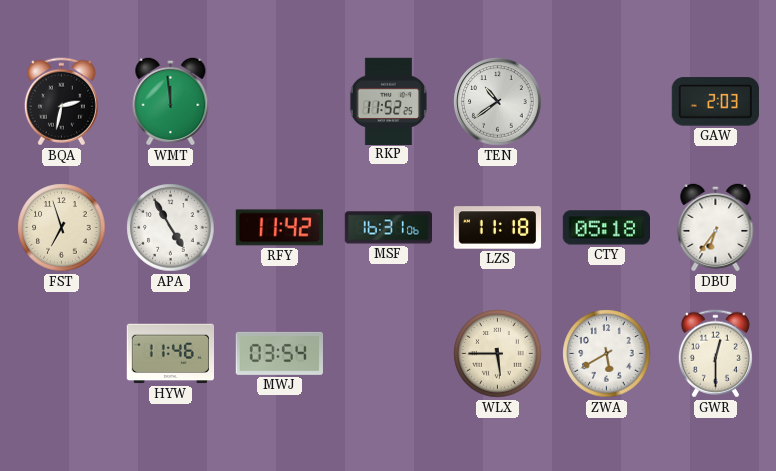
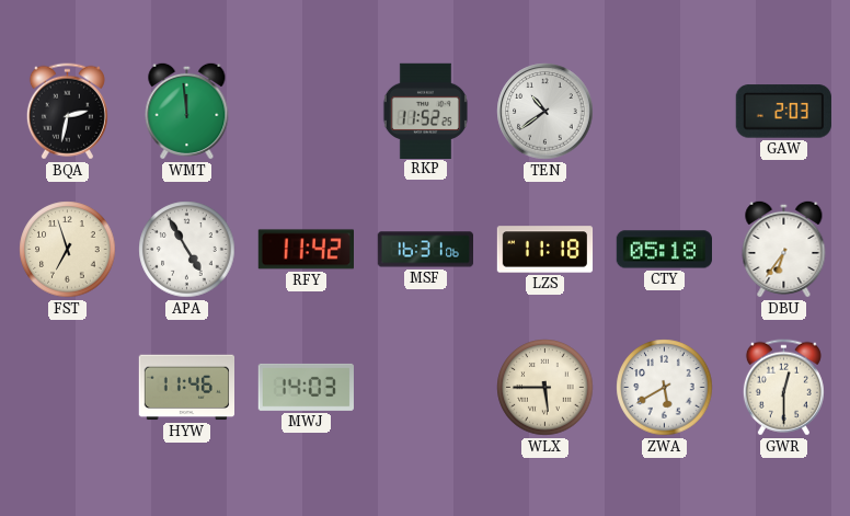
MWJ: 03:54 -> 14:03
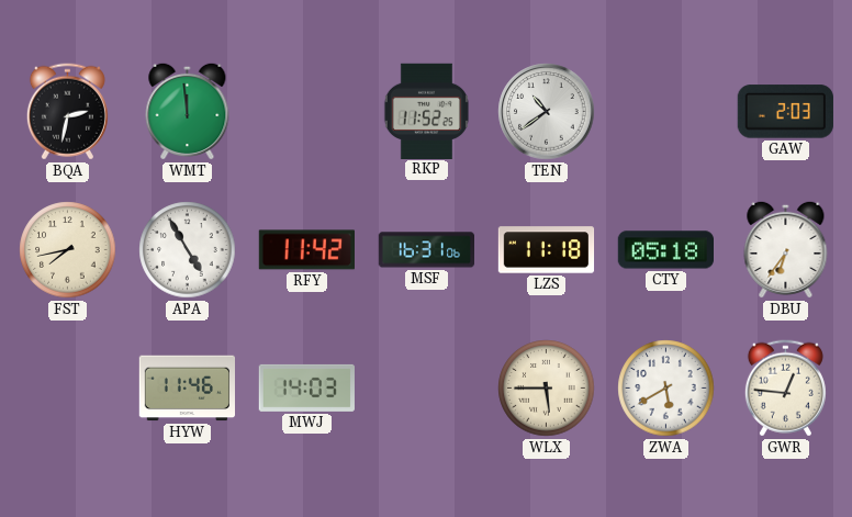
FST: 6:57 -> 7:43
GWR: 12:30 -> 12:46
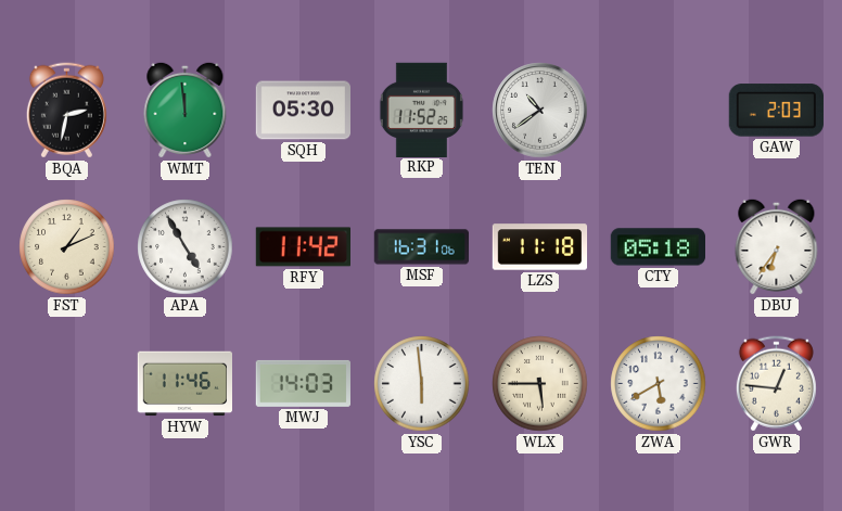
SQH: none -> 05:30
FST: 7:43 -> 1:11
YSC: none -> 5:59
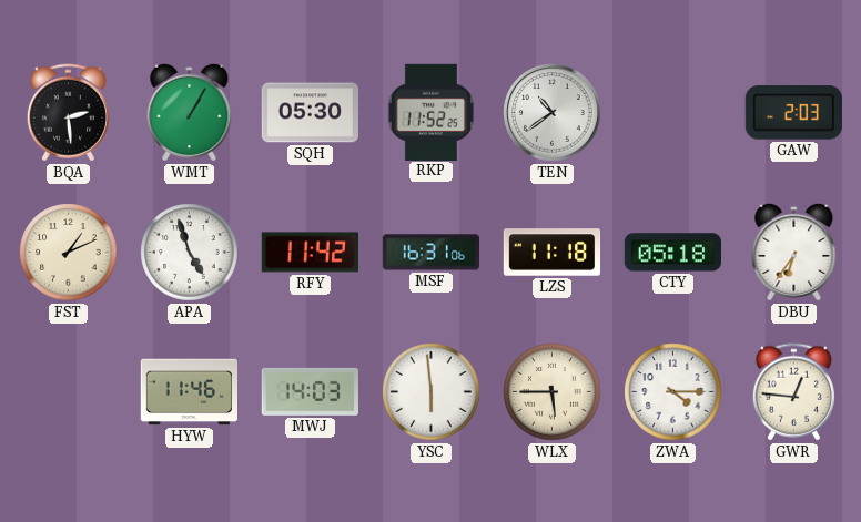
BQA: 2:32 -> 2:29
WMT: 11:59 -> 1:05
APA: 4:55 -> 4:57
ZWA: 5:40 -> 4:15
